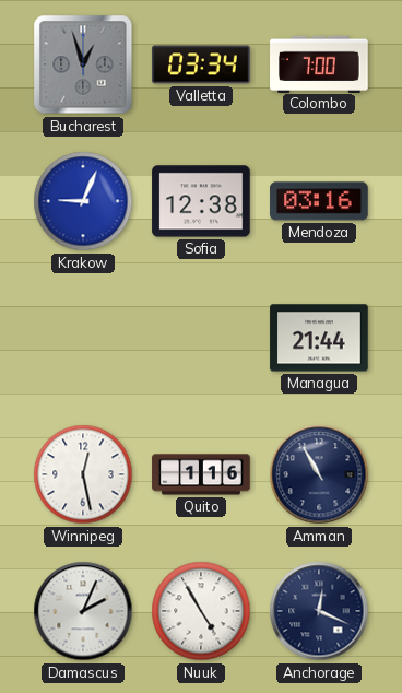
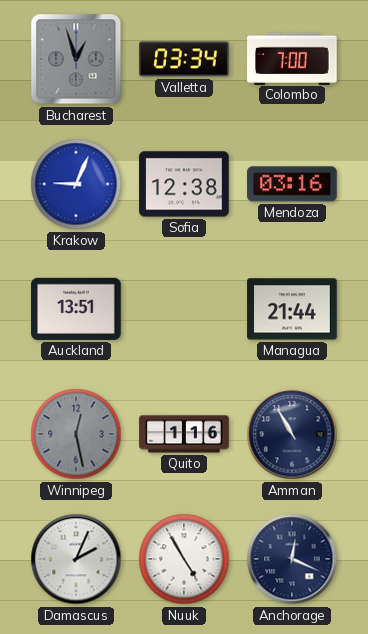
Auckland: none -> 13:51
Winnipeg dial: white -> grey
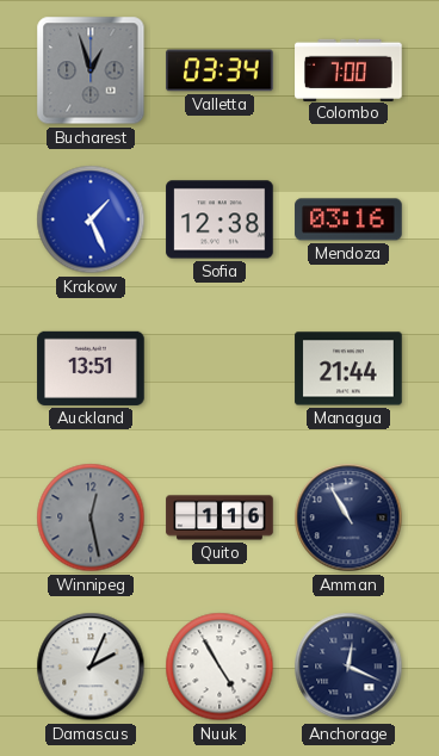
Krakow: 9:04 -> 1:26
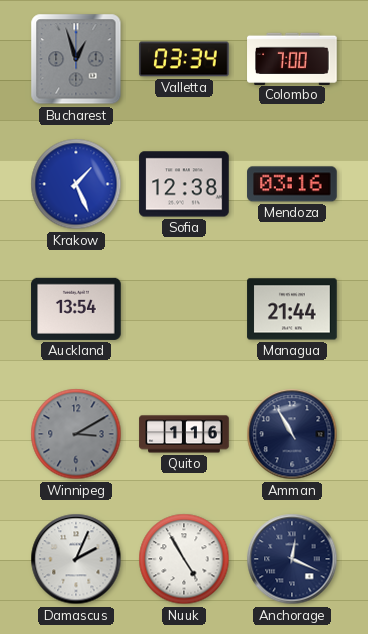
Auckland: 13:51 -> 13:54
Winnipeg: 12:28 -> 3:10
